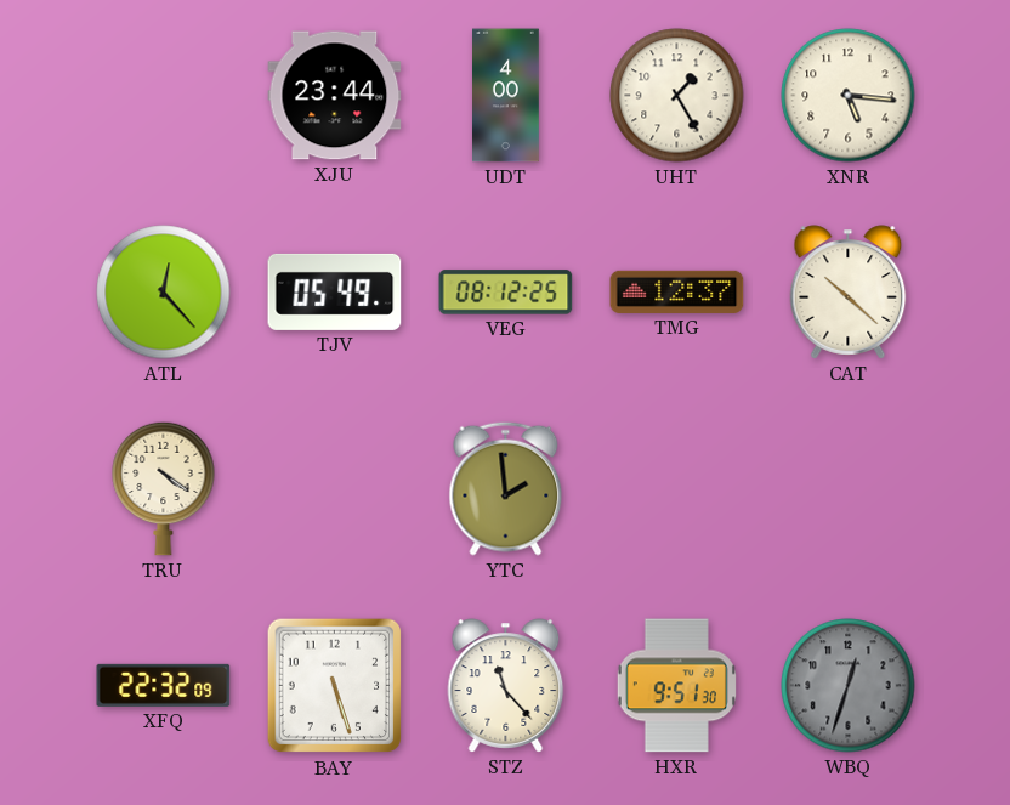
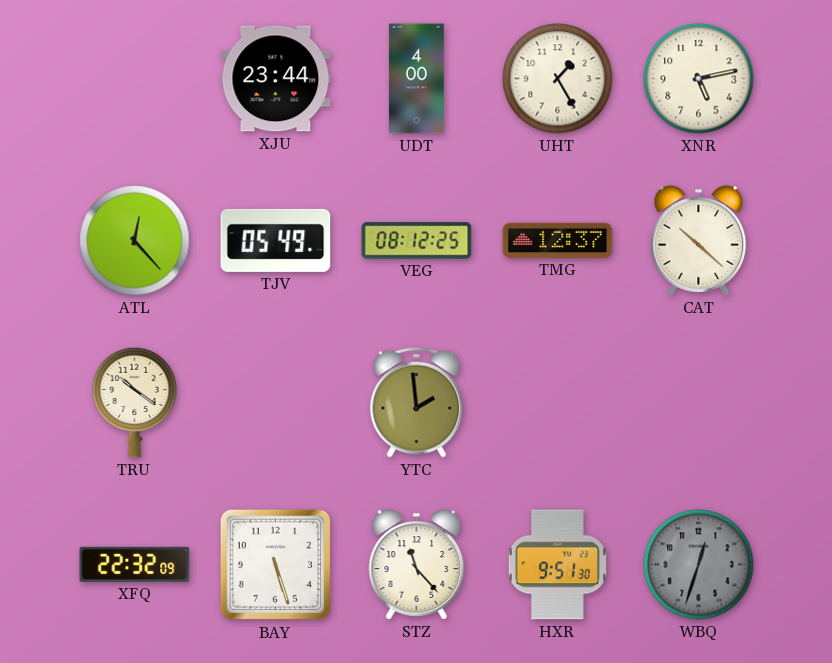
XNR: 5:16 -> 5:13
TRU: 4:21 -> 10:21
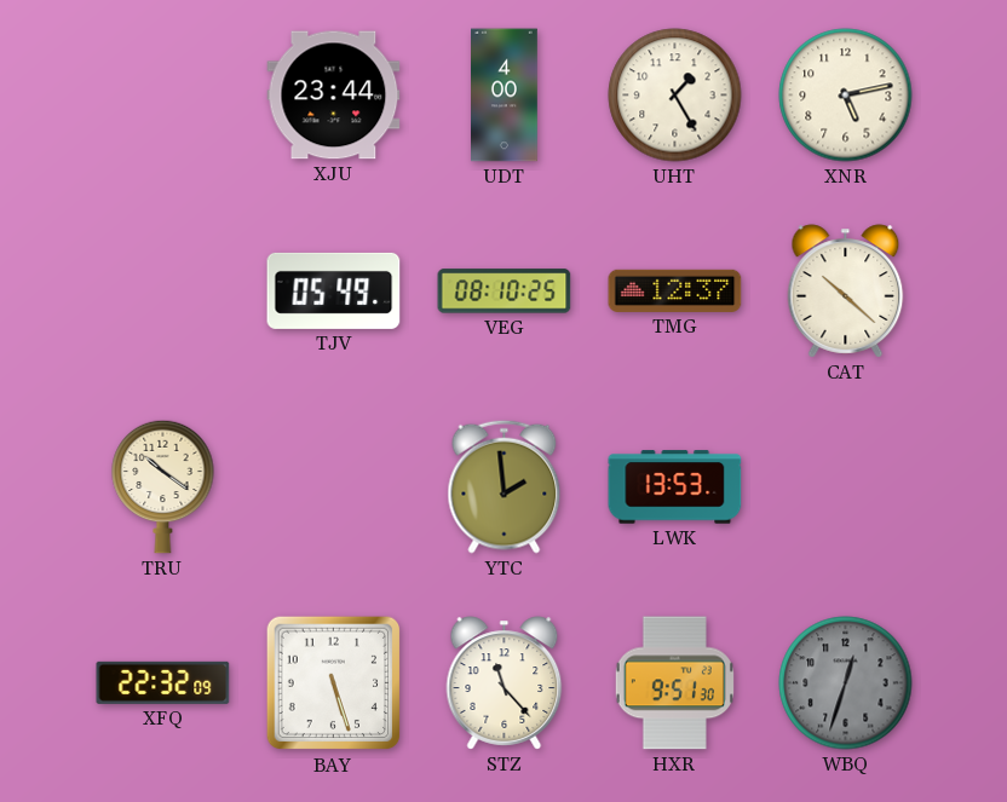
ATL: 12:23 -> none
VEG: 08:12 -> 08:10
LWK: none -> 13:53
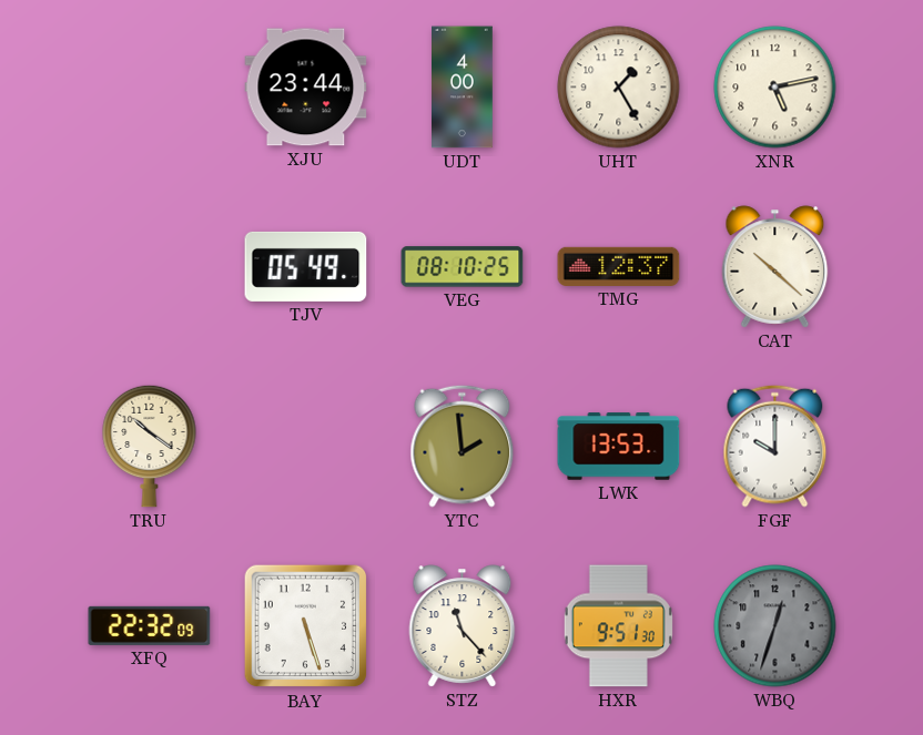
FGF: none -> 10:00
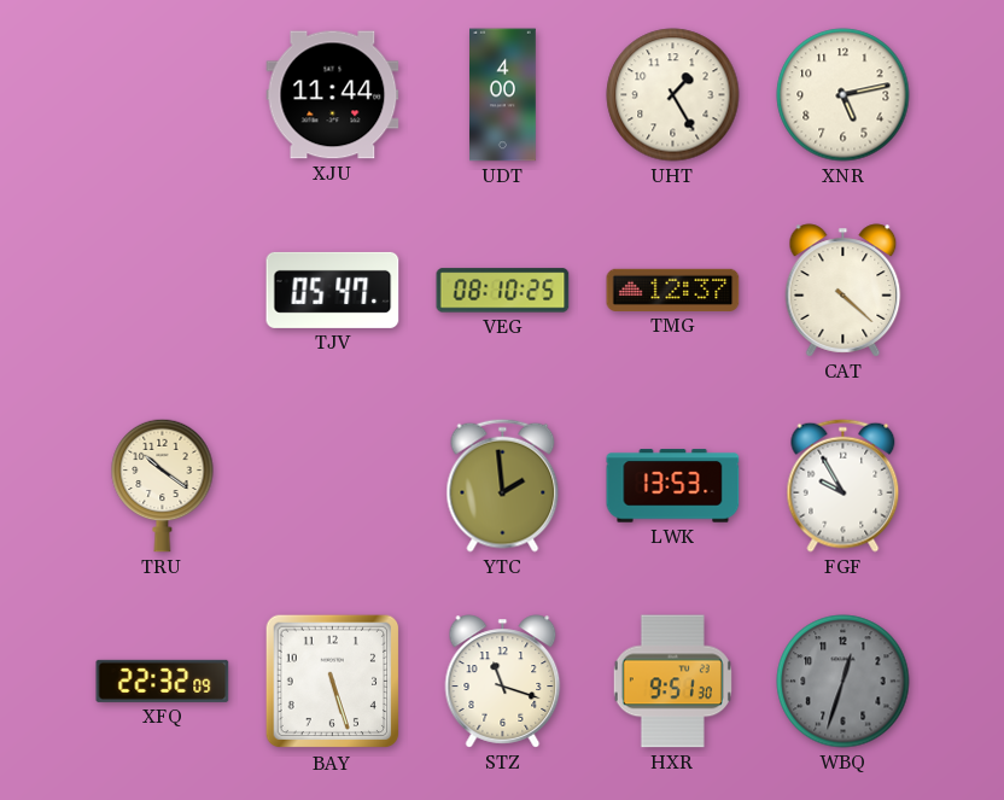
XJU: 23:44 -> 11:44
TJV: 05:49 -> 05:47
CAT: 10:22 -> 4:22
FGF: 10:00 -> 9:55
STZ: 11:23 -> 11:18
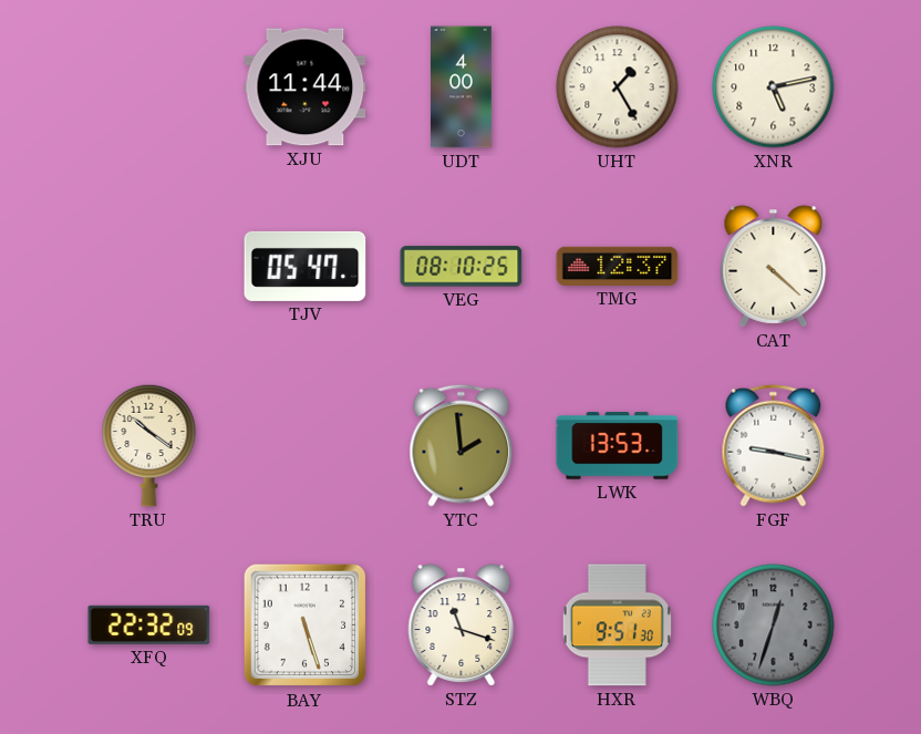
FGF: 9:55 -> 9:17
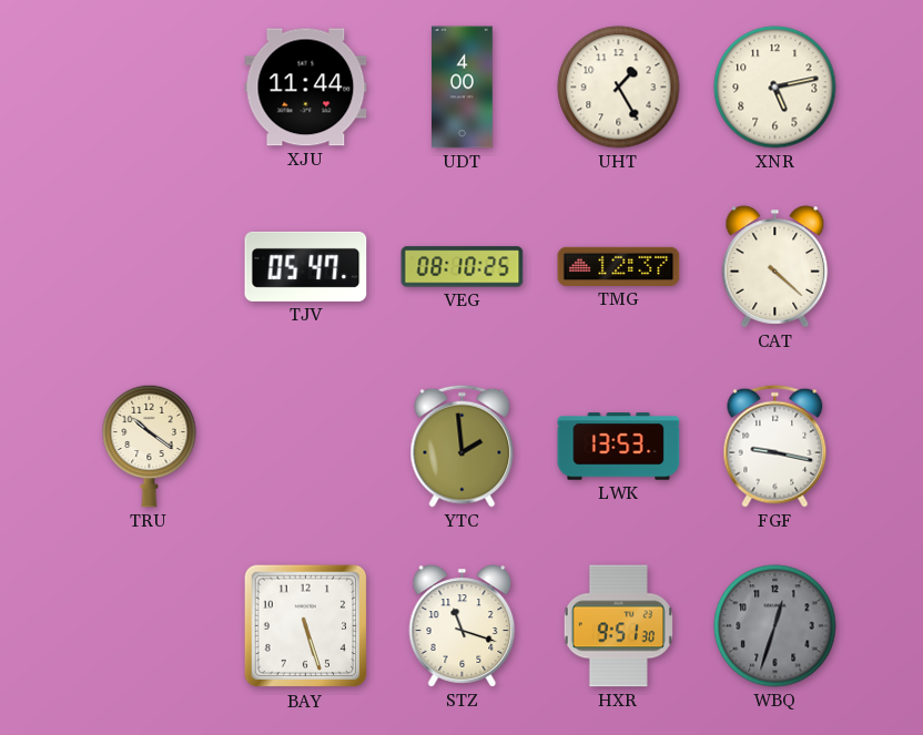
XFQ: 22:32 -> none
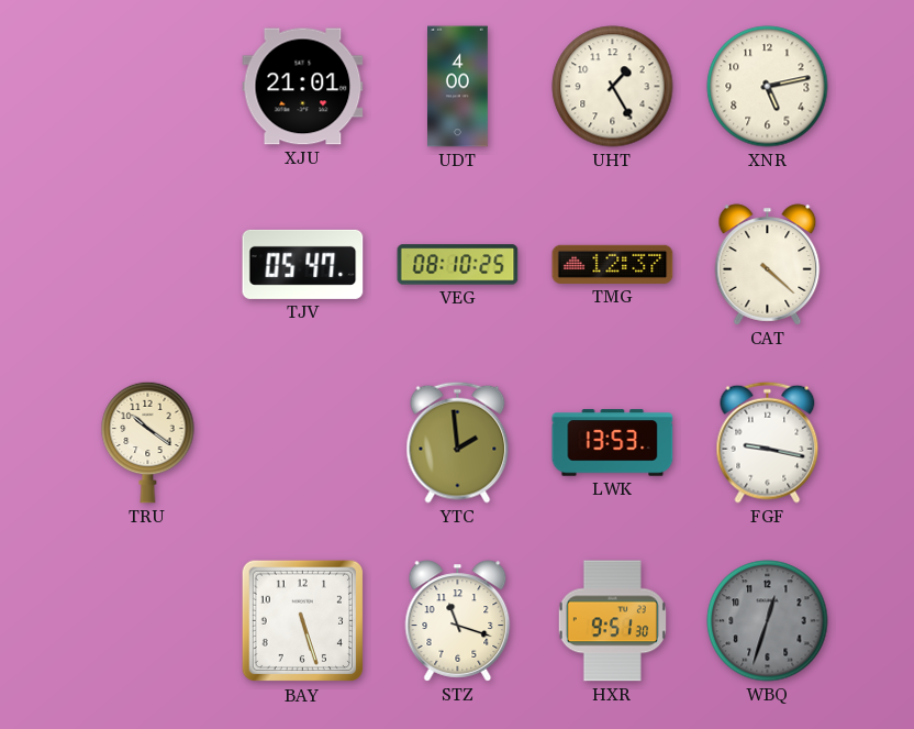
XJU: 11:44 -> 21:01
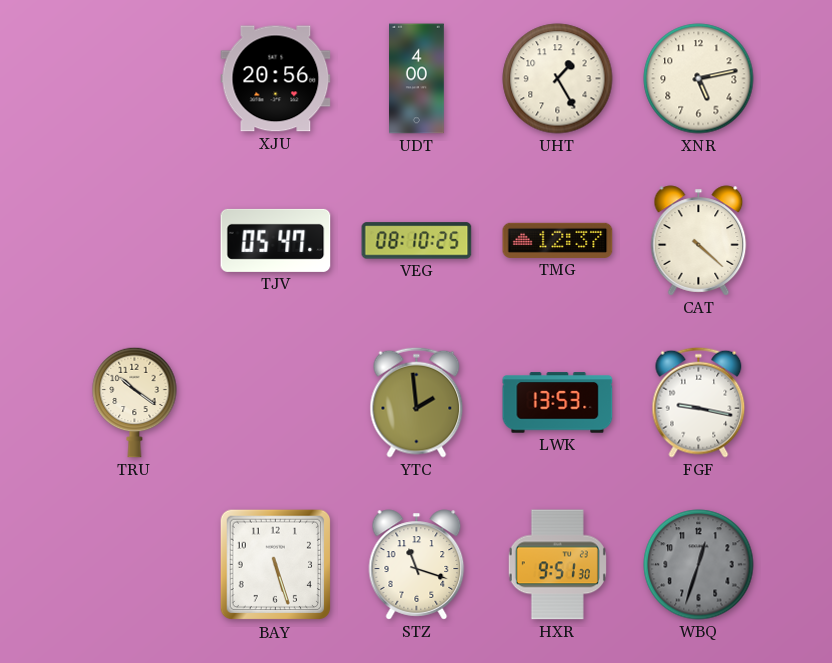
XJU: 21:01 -> 20:56
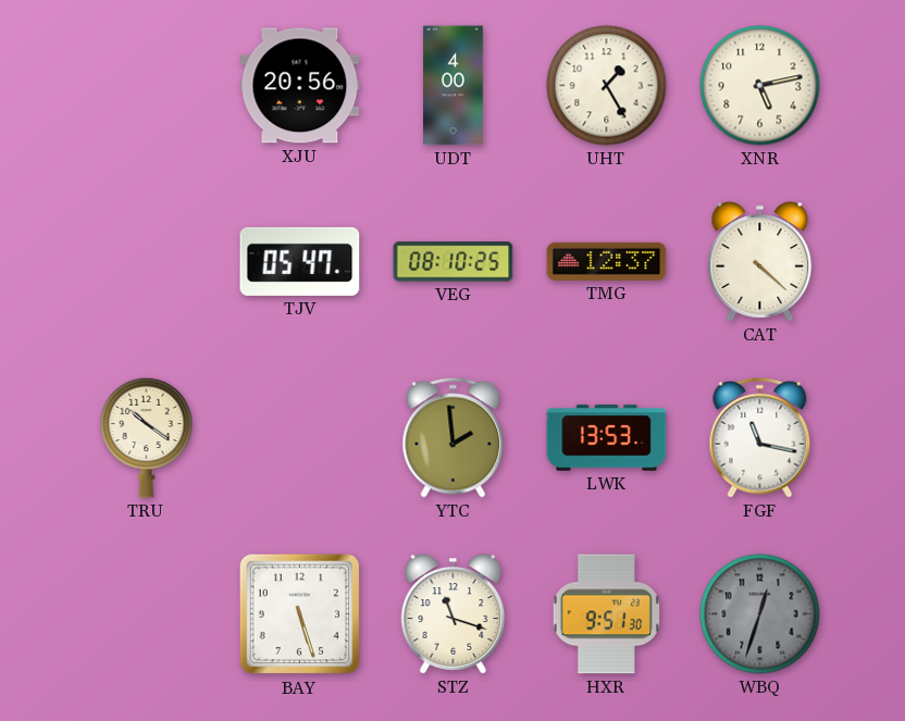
FGF: 9:17 -> 11:17
